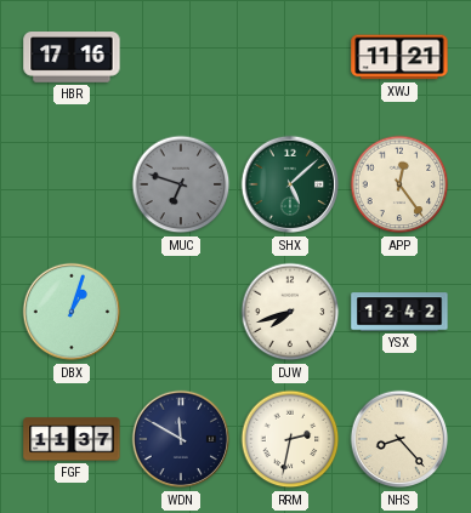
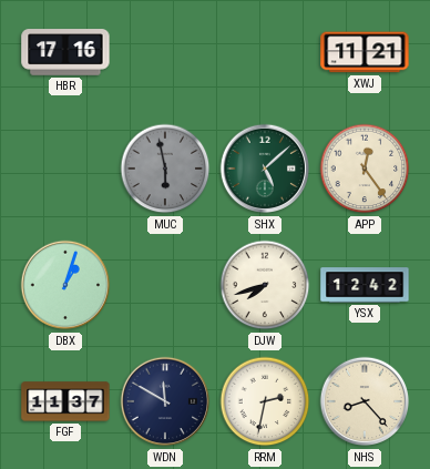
MUC: 6:48 -> 5:58
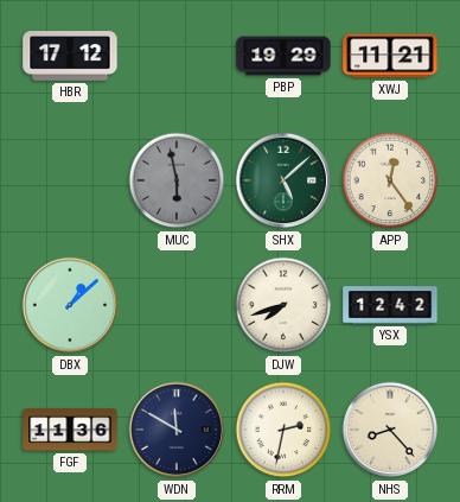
HBR: 17:16 -> 17:12
PBP: none -> 19:29
DBX: 1:03 -> 1:08
FGF: 11:37 -> 11:36
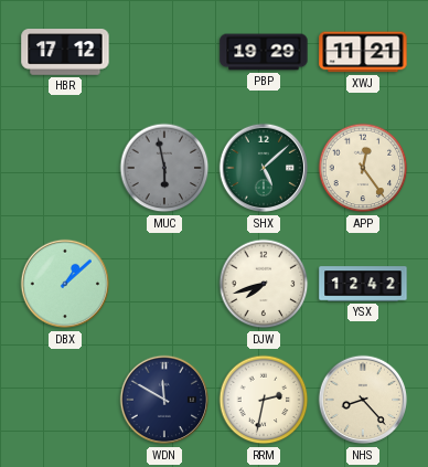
FGF: 11:36 -> none
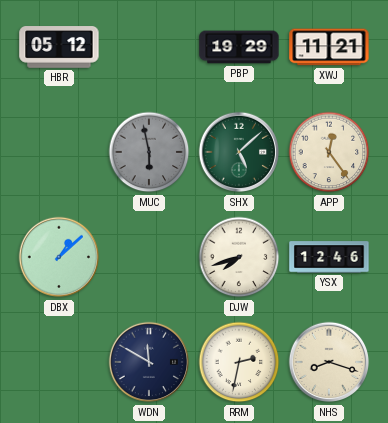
HBR: 17:12 -> 05:12
YSX: 12:42 -> 12:46
NHS: 8:23 -> 8:18
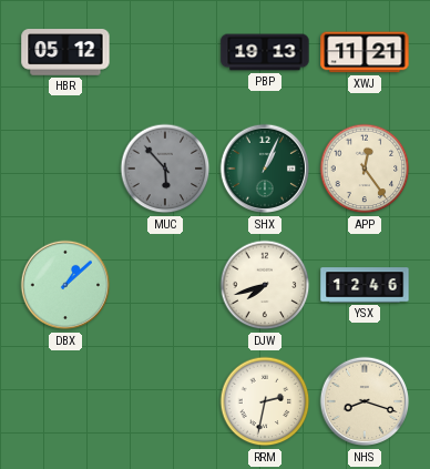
PBP: 19:29 -> 19:13
MUC: 5:58 -> 5:53
SHX: 5:08 -> 1:04
WDN: 11:50 -> none
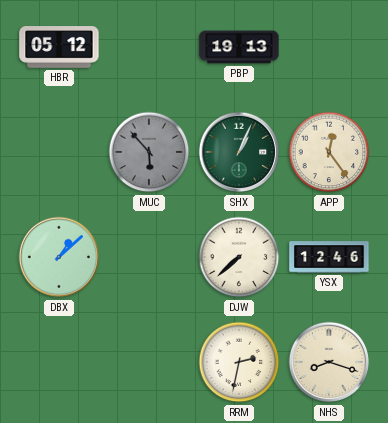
XWJ: 11:21 -> none
DJW: 7:42 -> 7:38
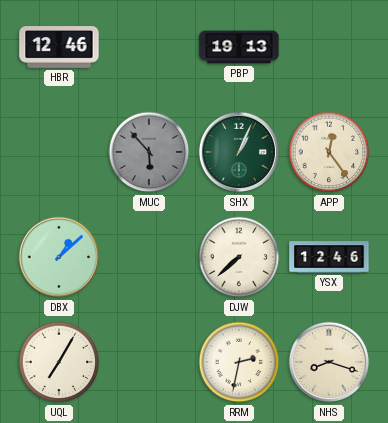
HBR: 05:12 -> 12:46
UQL: none -> 7:05
